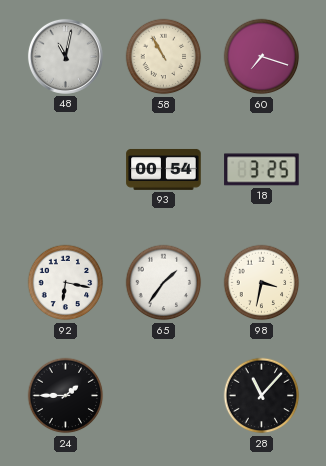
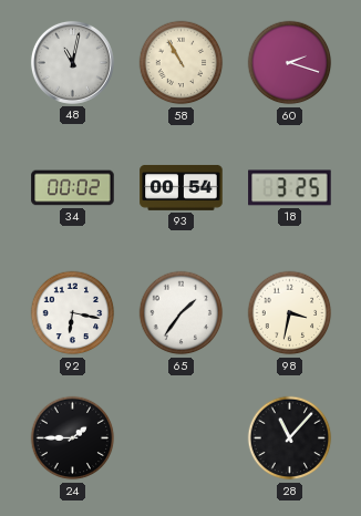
60: 7:18 -> 2:18
34: none -> 00:02
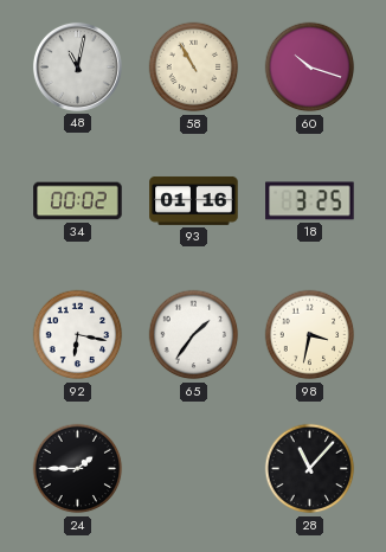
60: 2:18 -> 10:18
93: 00:54 -> 01:16
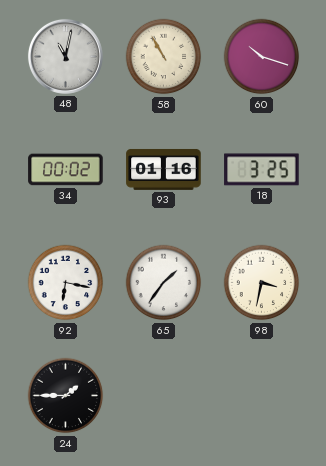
28: 11:07 -> none
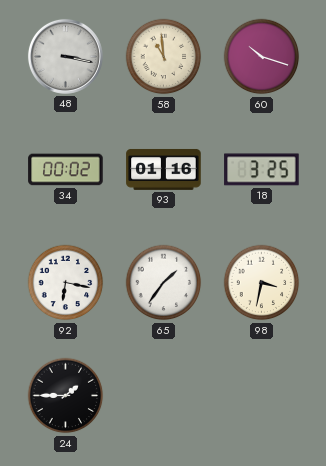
48: 11:02 -> 3:17
58: 10:55 -> 10:59
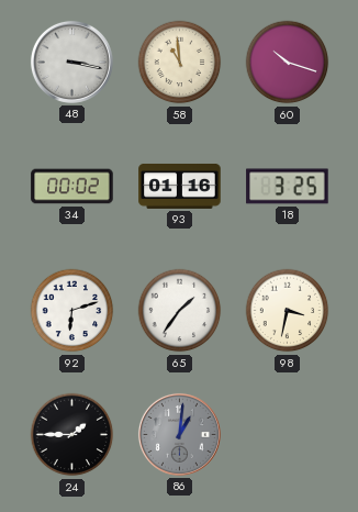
92: 6:17 -> 6:12
86: none -> 1:01
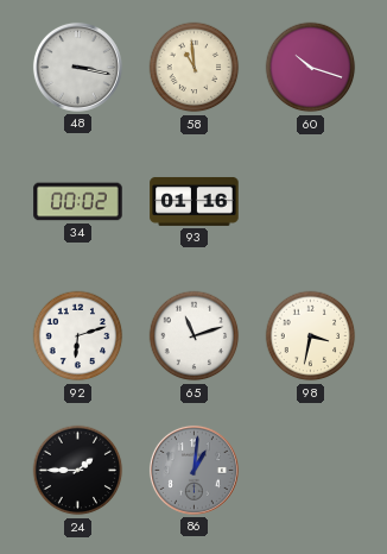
18: 3:25 -> none
65: 1:36 -> 11:12
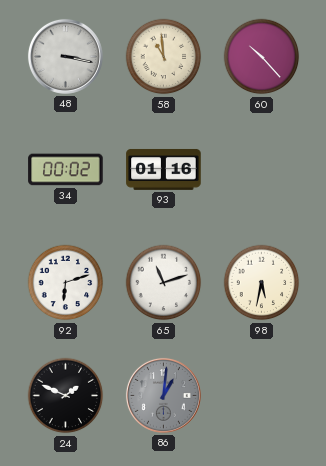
60: 10:18 -> 10:23
98: 3:32 -> 5:32
24: 1:45 -> 1:49
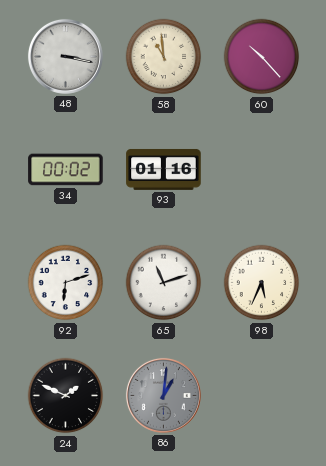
98: 5:32 -> 5:34
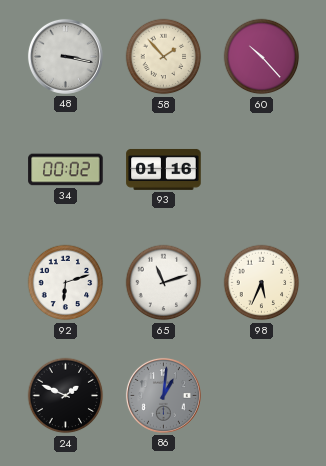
58: 10:59 -> 1:53
